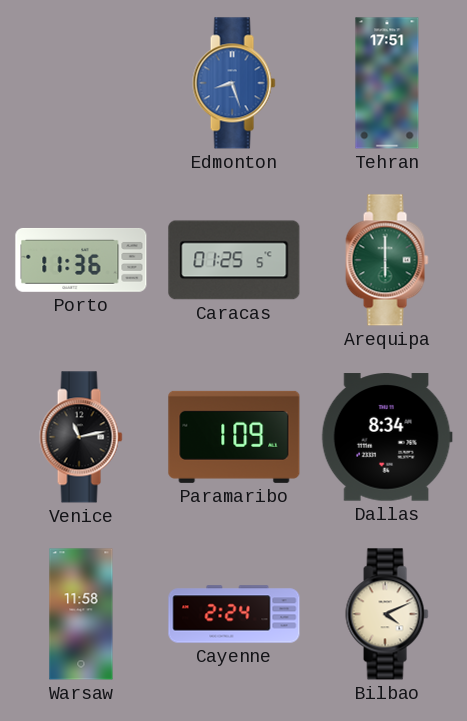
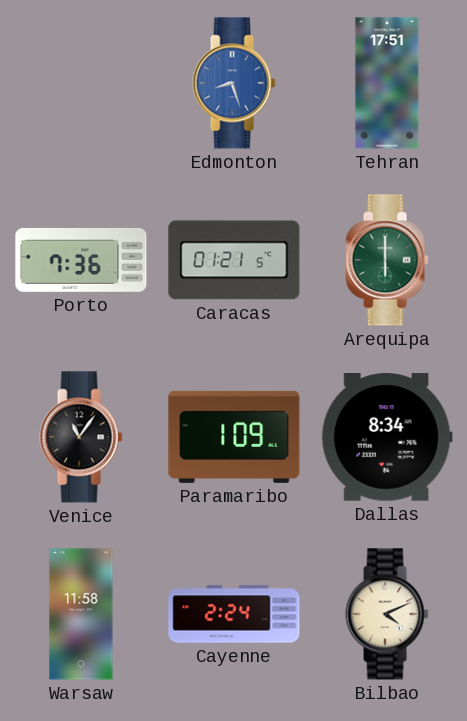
Porto: 11:36 -> 7:36
Caracas: 01:25 -> 01:21
Venice: 11:13 -> 11:06
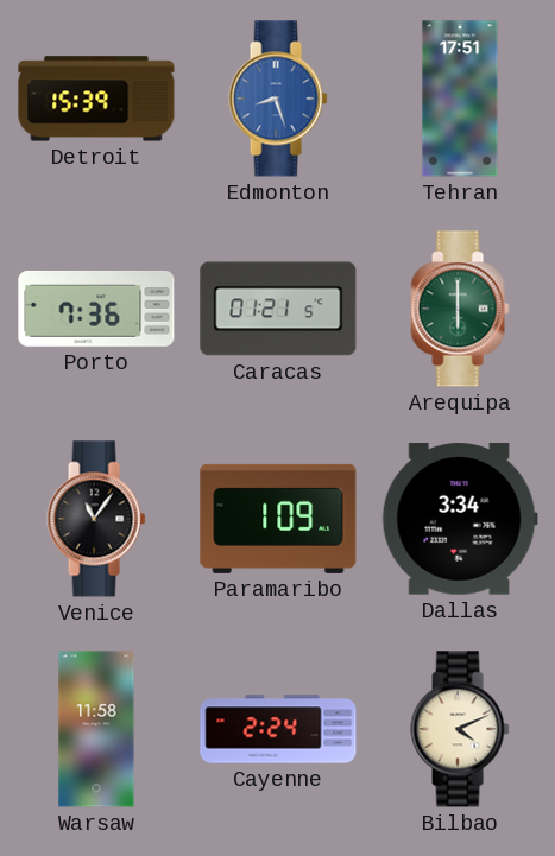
Detroit: none -> 15:39
Dallas: 8:34 -> 3:34
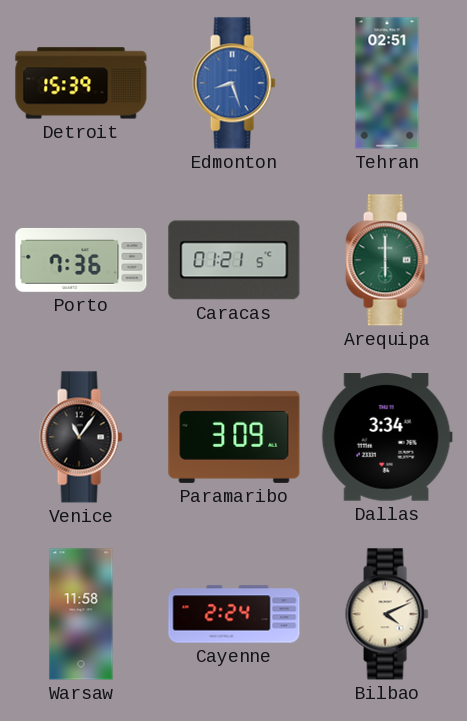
Tehran: 17:51 -> 02:51
Paramaribo: 1:09 -> 3:09
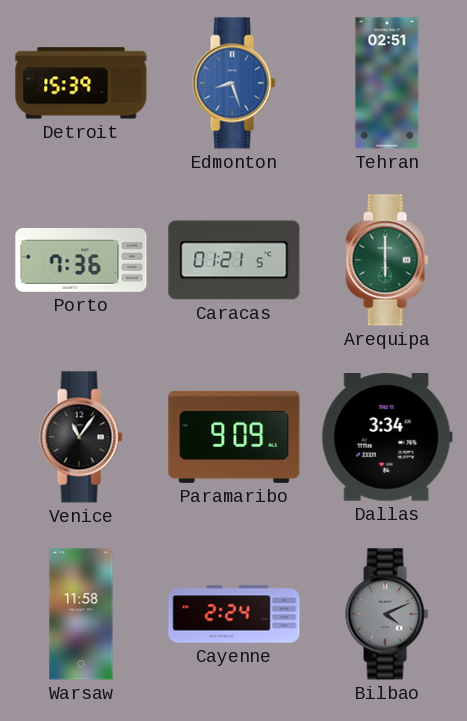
Paramaribo: 3:09 -> 9:09
Bilbao dial: cream -> grey
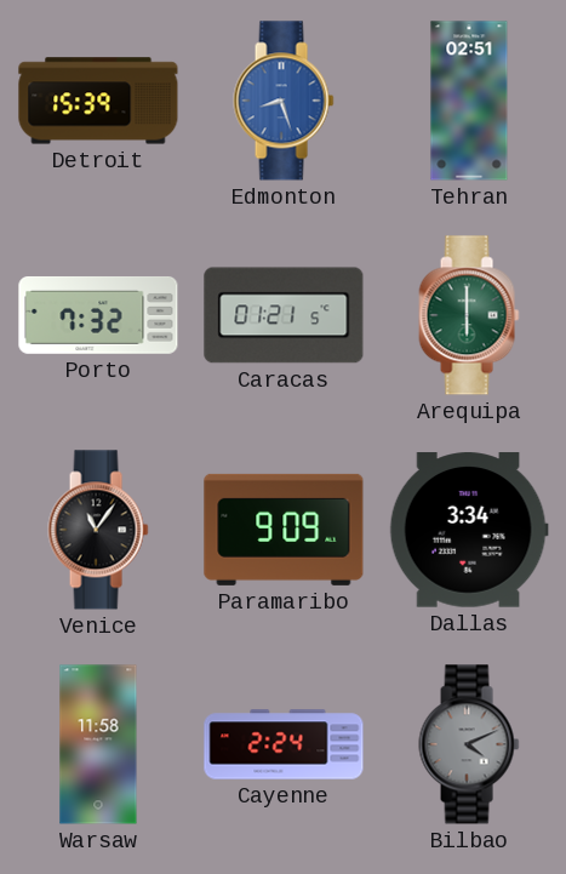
Porto: 7:36 -> 7:32
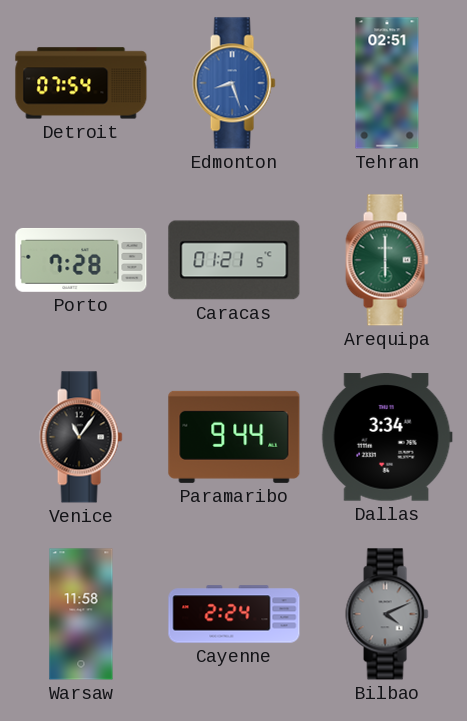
Detroit: 15:39 -> 07:54
Porto: 7:32 -> 7:28
Paramaribo: 9:09 -> 9:44
